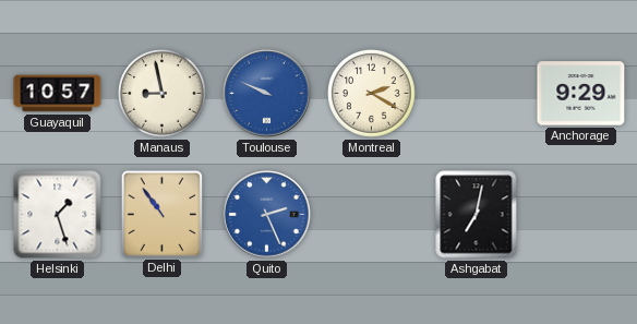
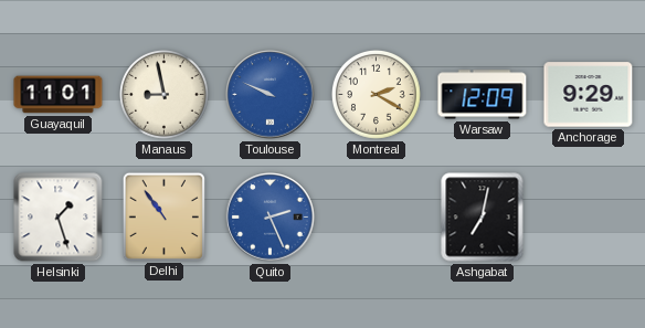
Guayaquil: 10:57 -> 11:01
Warsaw: none -> 12:09
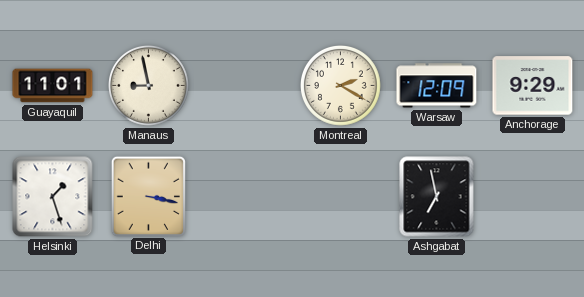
Toulouse: 9:49 -> none
Delhi: 10:54 -> 3:17
Quito: 2:26 -> none
Ashgabat: 7:02 -> 6:58
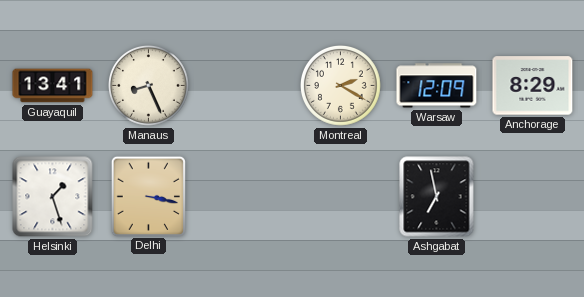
Guayaquil: 11:01 -> 13:41
Manaus: 8:58 -> 8:26
Anchorage: 9:29 -> 8:29
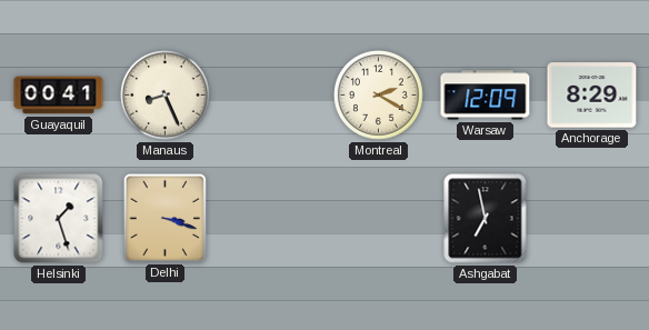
Guayaquil: 13:41 -> 00:41
Delhi: 3:17 -> 3:18
